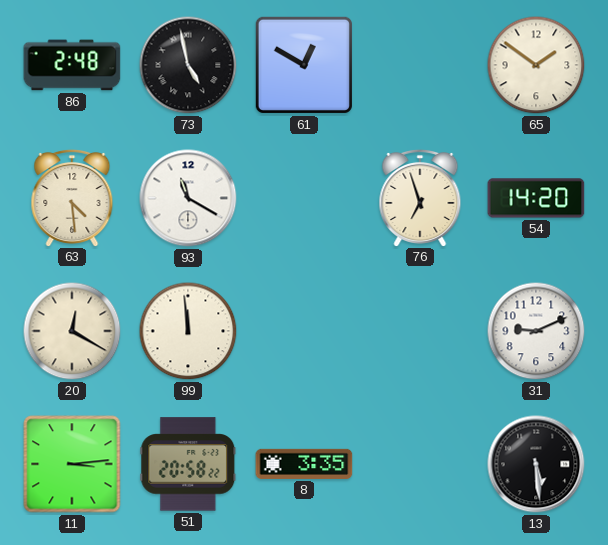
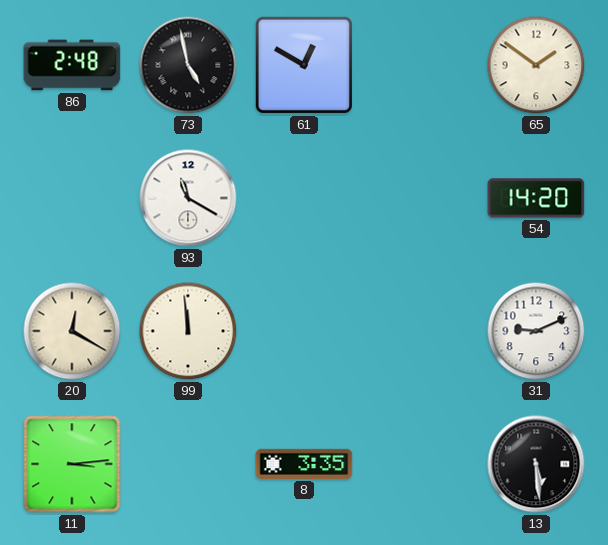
63: 4:29 -> none
76: 6:57 -> none
51: 20:58 -> none
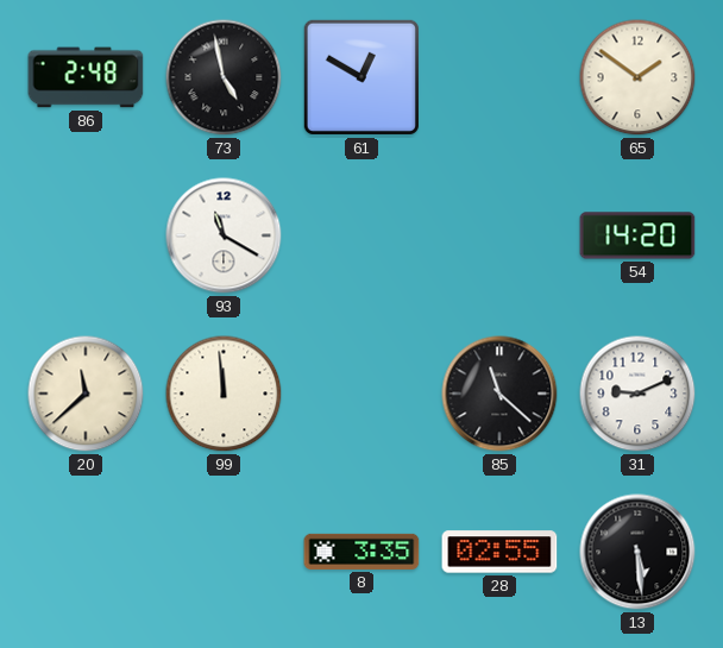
20: 12:20 -> 11:38
85: none -> 11:22
11: 3:14 -> none
28: none -> 02:55
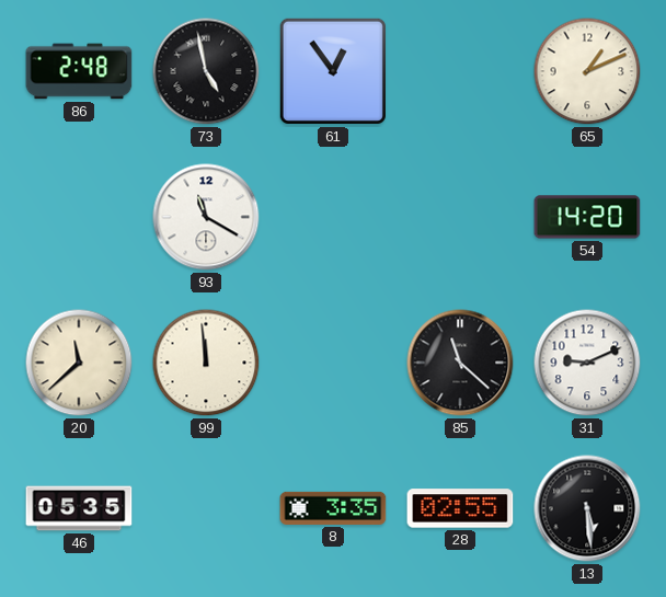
61: 12:50 -> 12:54
65: 1:51 -> 1:11
46: none -> 05:35
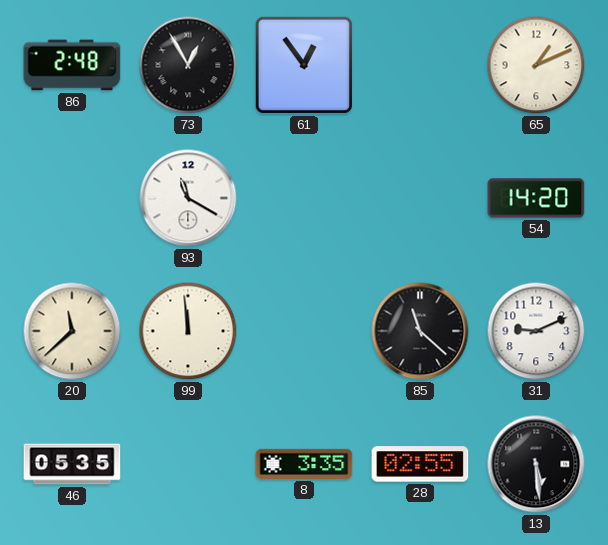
73: 4:58 -> 12:55
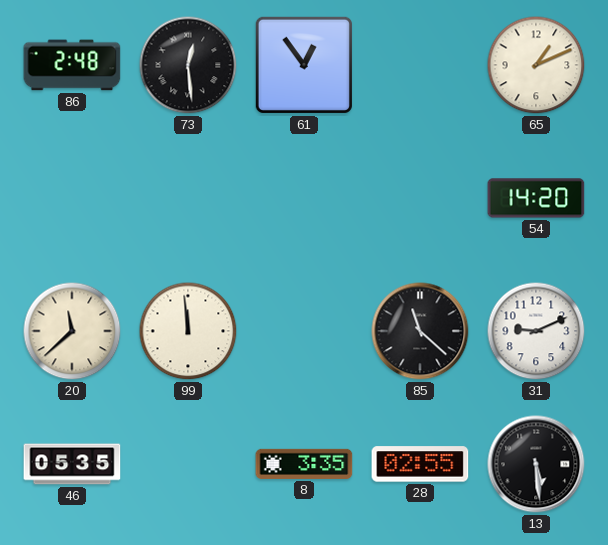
73: 12:55 -> 12:29
93: 11:20 -> none
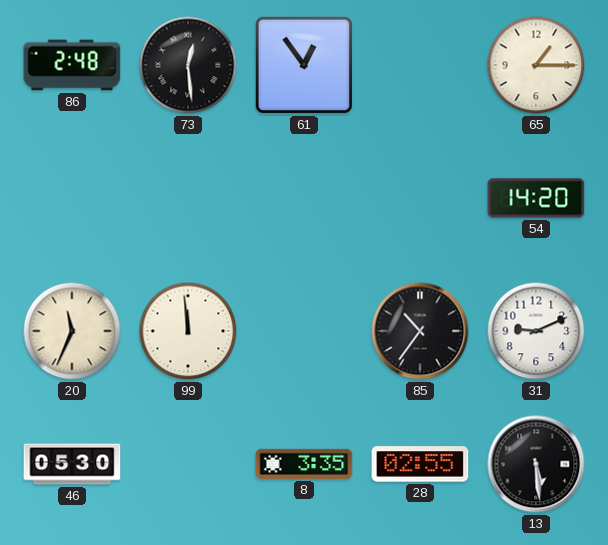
65: 1:11 -> 1:15
20: 11:38 -> 11:34
85: 11:22 -> 10:36
46: 05:35 -> 05:30
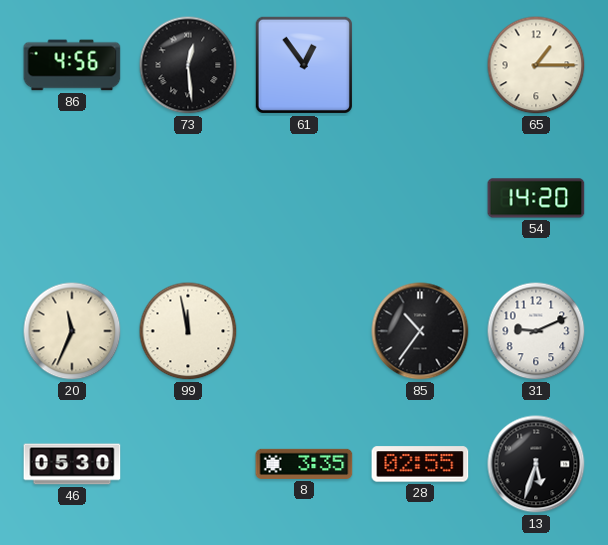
86: 2:48 -> 4:56
99: 11:59 -> 11:58
13: 5:29 -> 5:33
